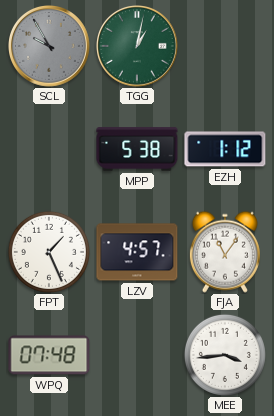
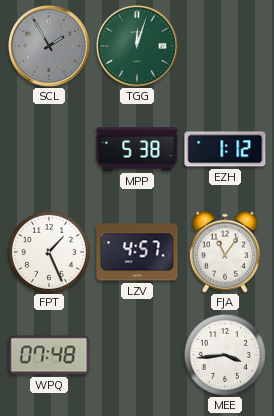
SCL: 9:55 -> 1:55
TGG: 1:02 -> 12:03
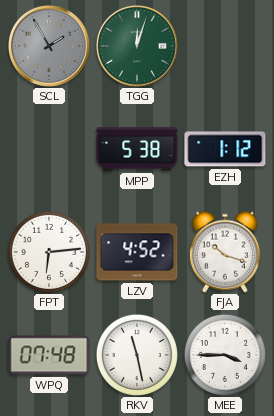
FPT: 1:26 -> 6:14
LZV: 4:57 -> 4:52
FJA: 11:06 -> 10:18
RKV: none -> 11:28
MEE: 3:44 -> 3:45
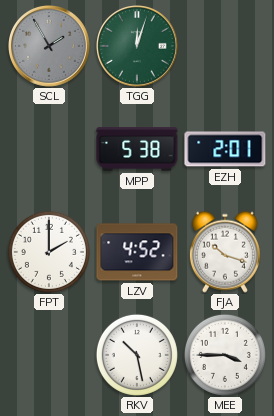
EZH: 1:12 -> 2:01
FPT: 6:14 -> 2:00
WPQ: 07:48 -> none
RKV: 11:28 -> 10:28
